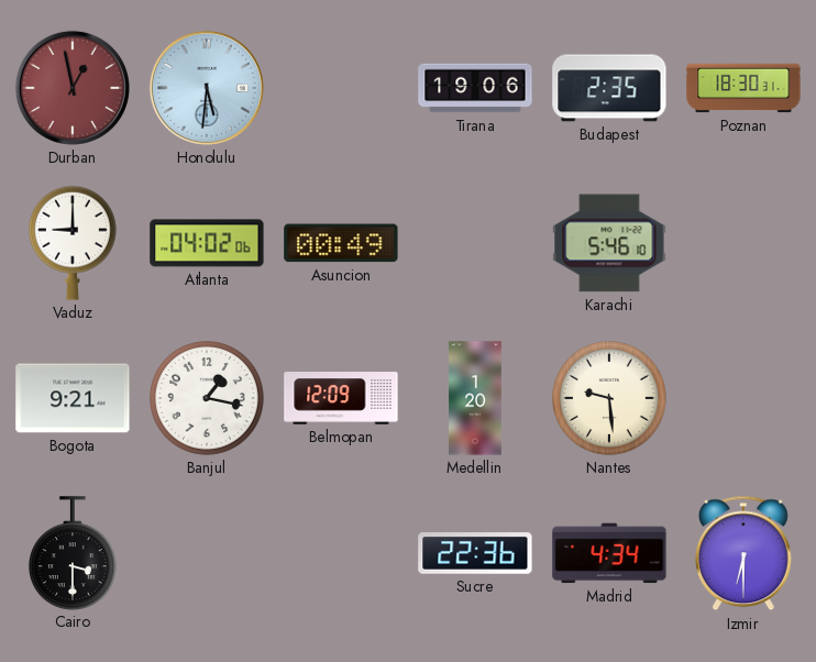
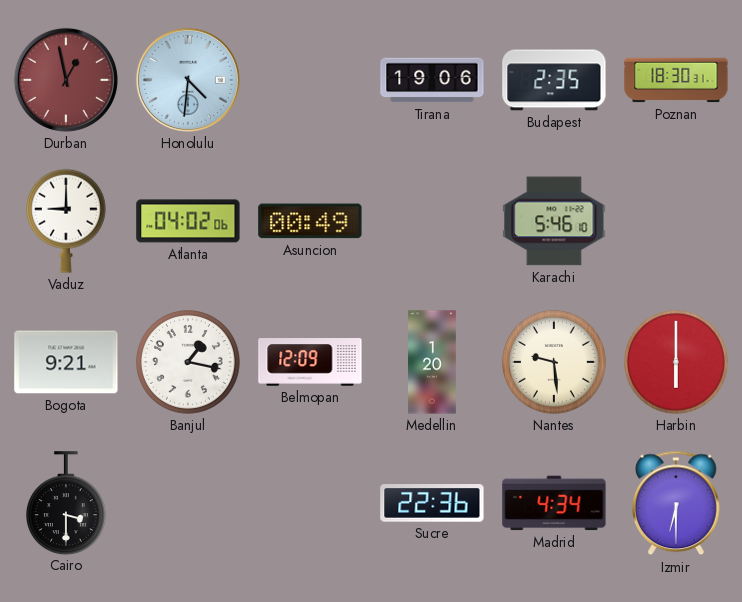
Honolulu: 5:31 -> 4:31
Harbin: none -> 6:00
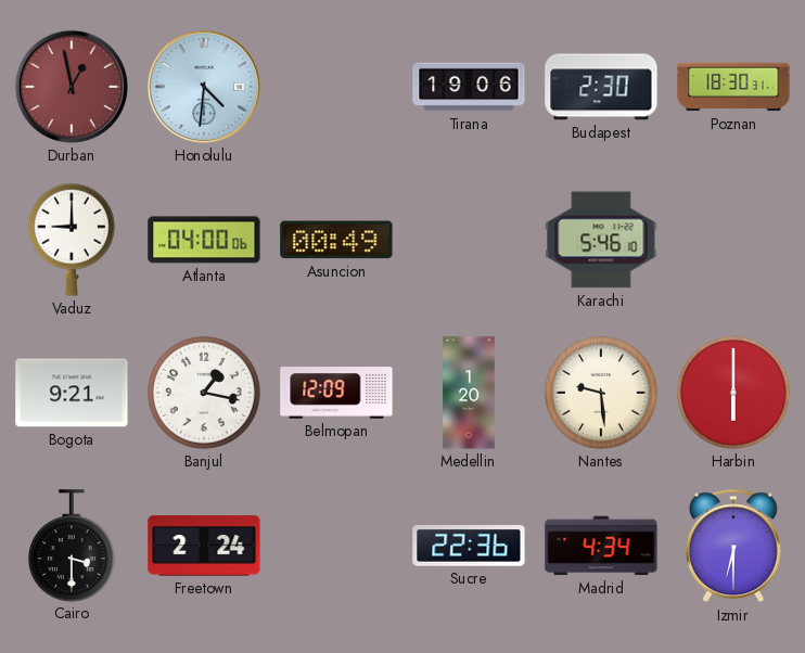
Budapest: 2:35 -> 2:30
Atlanta: 04:02 -> 04:00
Freetown: none -> 2:24
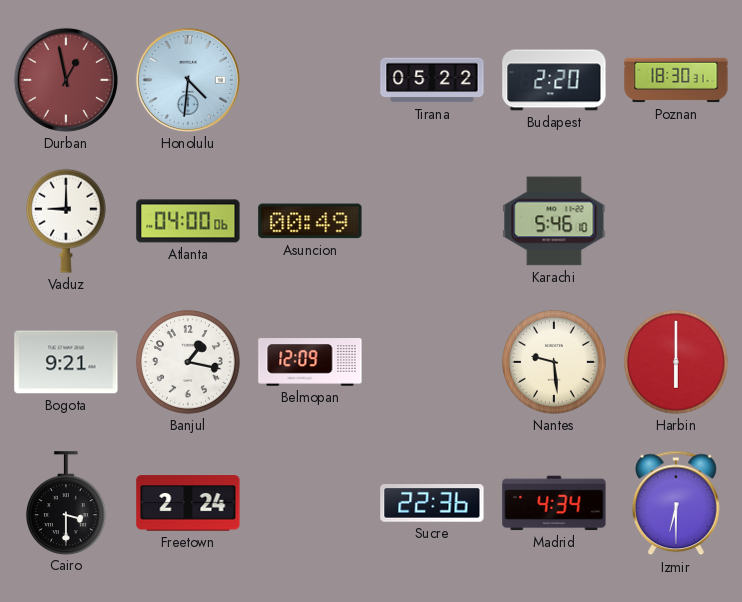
Tirana: 19:06 -> 05:22
Budapest: 2:30 -> 2:20
Medellin: 1:20 -> none
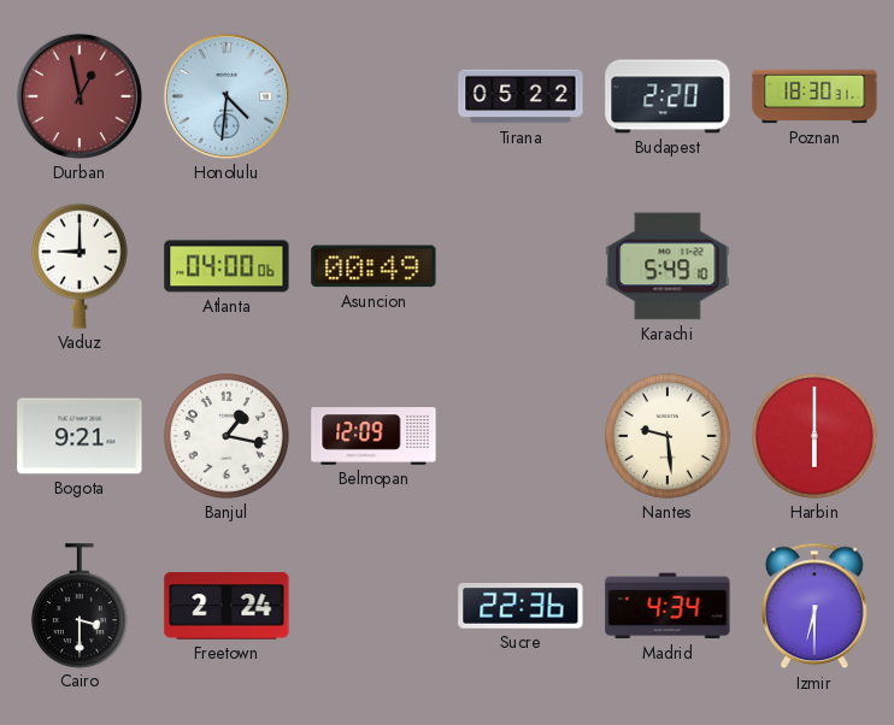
Karachi: 5:46 -> 5:49
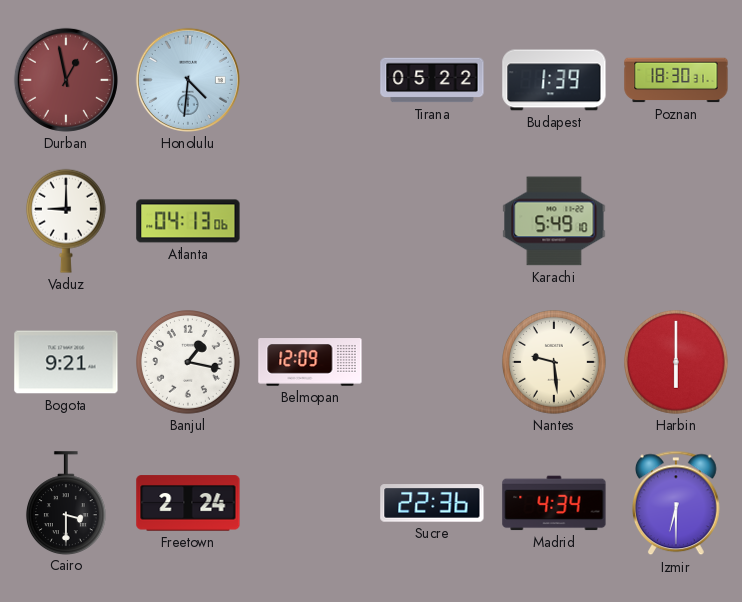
Budapest: 2:20 -> 1:39
Atlanta: 04:00 -> 04:13
Asuncion: 00:49 -> none
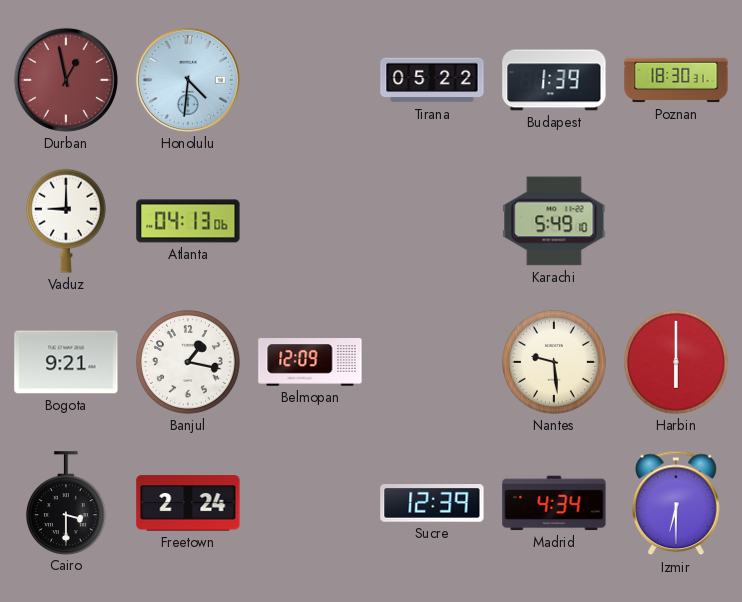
Sucre: 22:36 -> 12:39
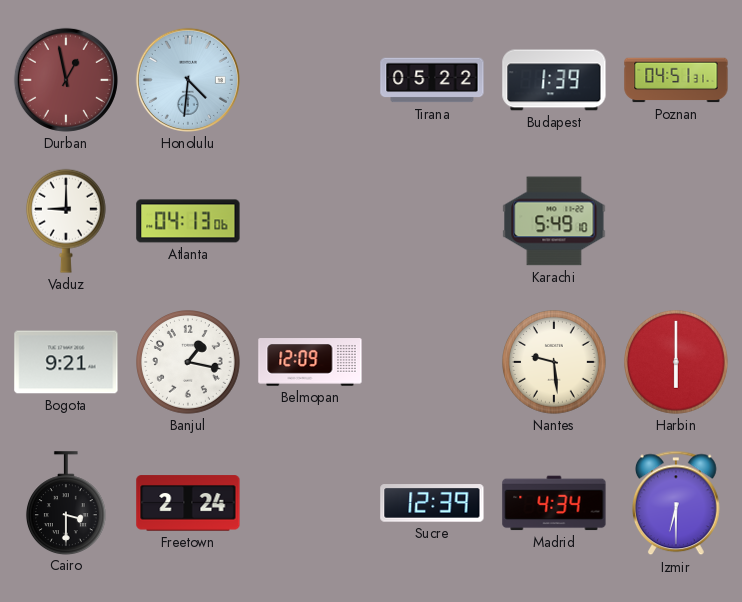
Poznan: 18:30 -> 04:51
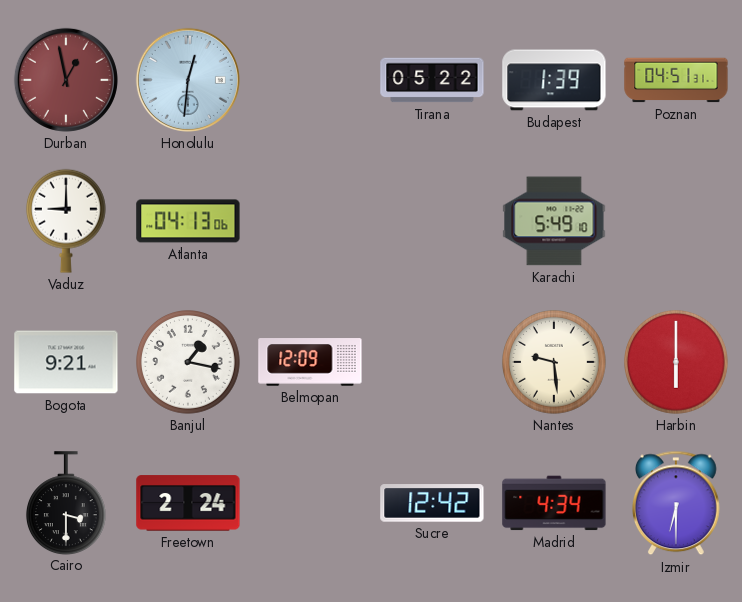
Honolulu: 4:31 -> 12:31
Sucre: 12:39 -> 12:42
